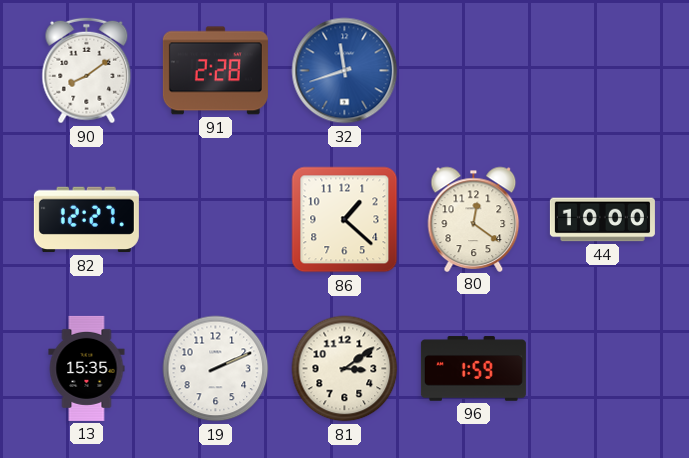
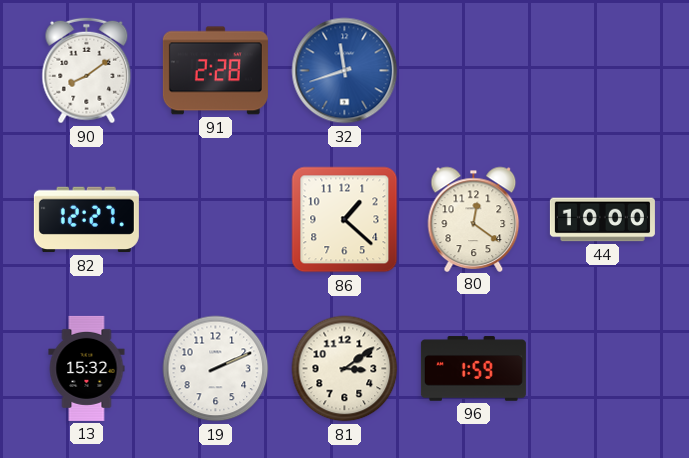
13: 15:35 -> 15:32
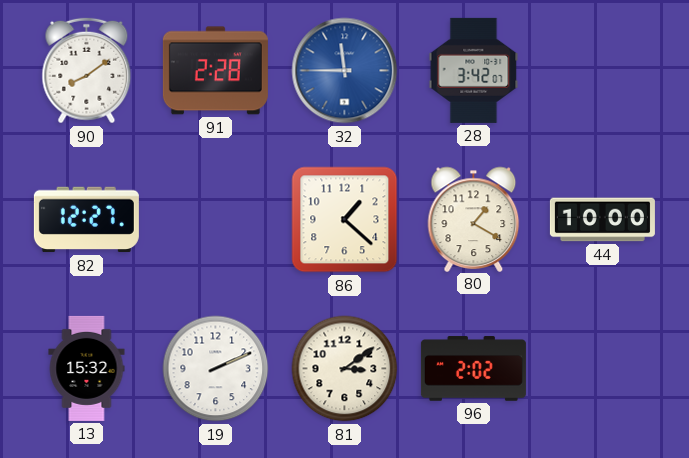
32: 11:42 -> 11:45
28: none -> 3:42
80: 12:21 -> 1:20
96: 1:59 -> 2:02
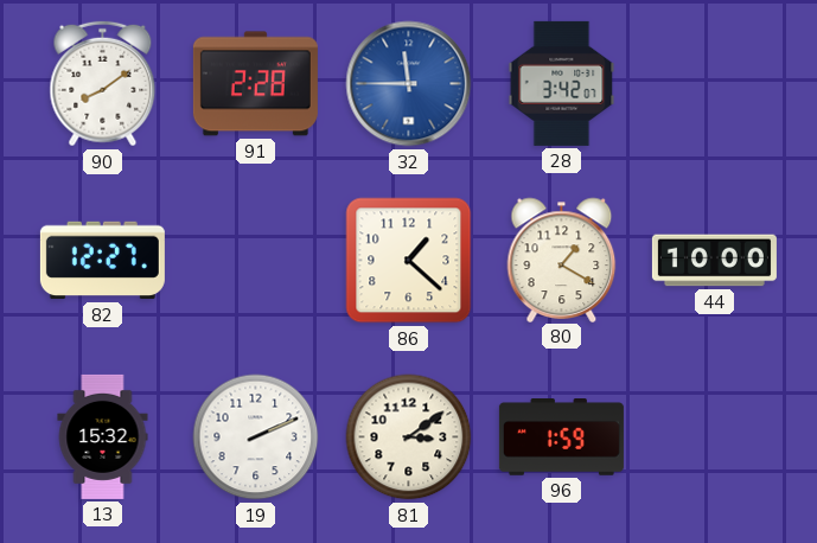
96: 2:02 -> 1:59
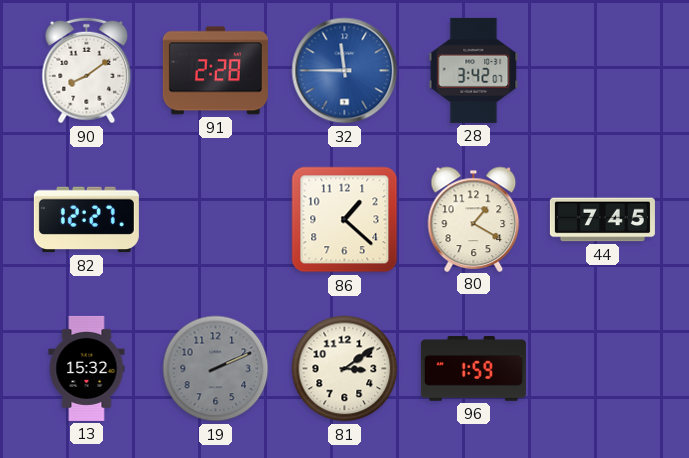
44: 10:00 -> 7:45
19 dial: white -> grey
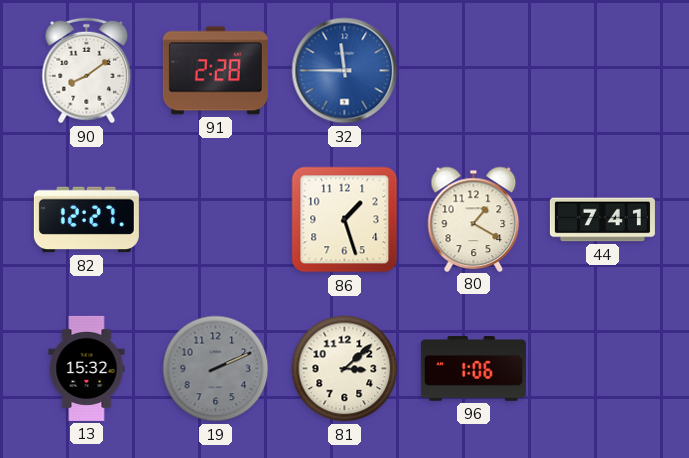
28: 3:42 -> none
86: 1:22 -> 1:27
44: 7:45 -> 7:41
81: 3:09 -> 3:08
96: 1:59 -> 1:06
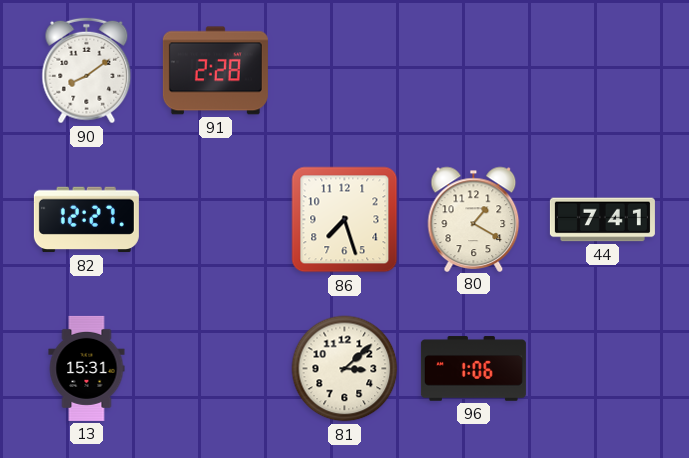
32: 11:45 -> none
86: 1:27 -> 7:27
13: 15:32 -> 15:31
19: 2:11 -> none
